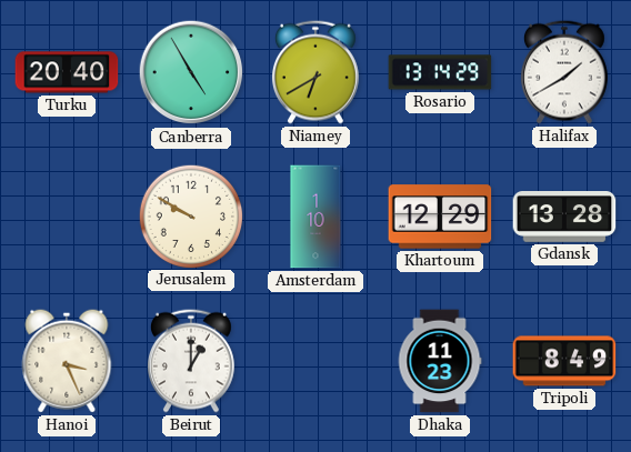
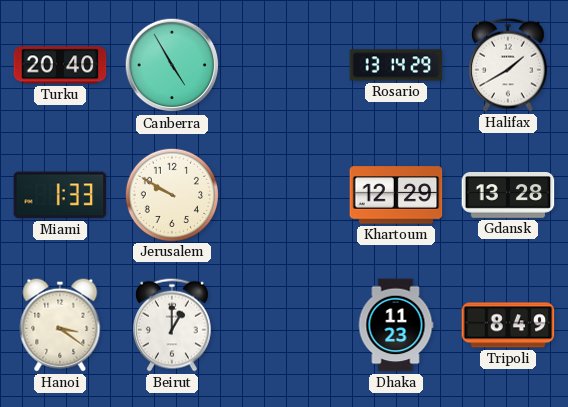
Niamey: 6:40 -> none
Miami: none -> 1:33
Amsterdam: 1:10 -> none
Hanoi: 3:26 -> 3:21
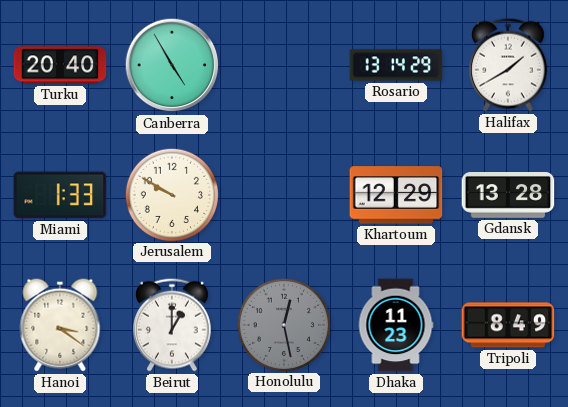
Honolulu: none -> 12:28
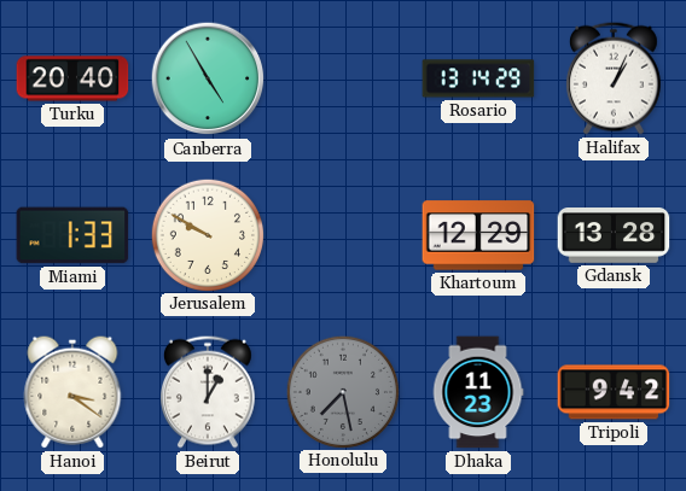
Halifax: 1:40 -> 1:04
Honolulu: 12:28 -> 7:28
Tripoli: 8:49 -> 9:42
